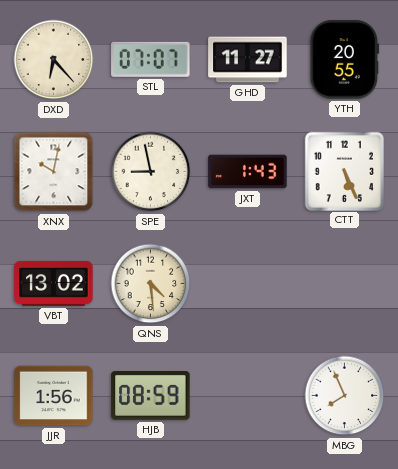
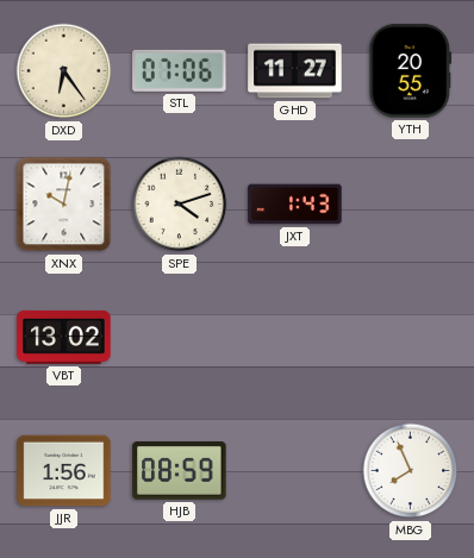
DXD: 6:23 -> 6:24
STL: 07:07 -> 07:06
SPE: 8:58 -> 4:12
CTT: 5:26 -> none
QNS: 4:29 -> none
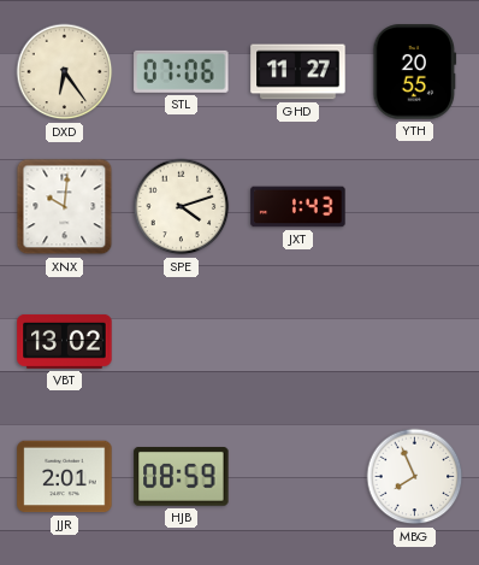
XNX: 10:02 -> 10:01
JJR: 1:56 -> 2:01
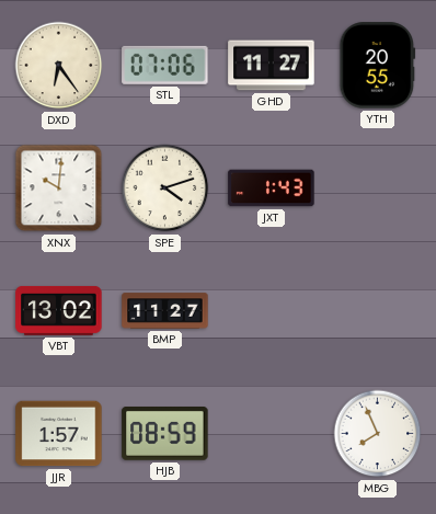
BMP: none -> 11:27
JJR: 2:01 -> 1:57
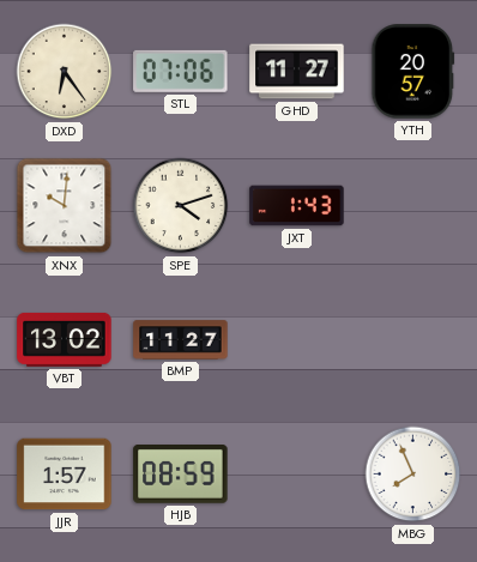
YTH: 20:55 -> 20:57
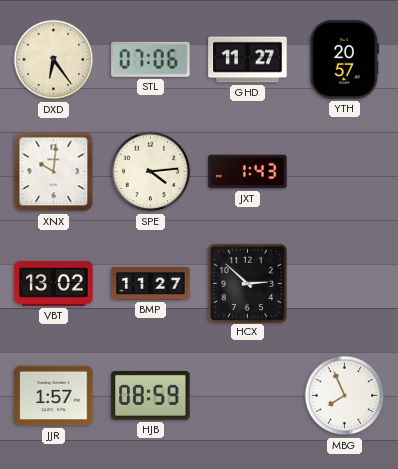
SPE: 4:12 -> 4:14
HCX: none -> 2:52
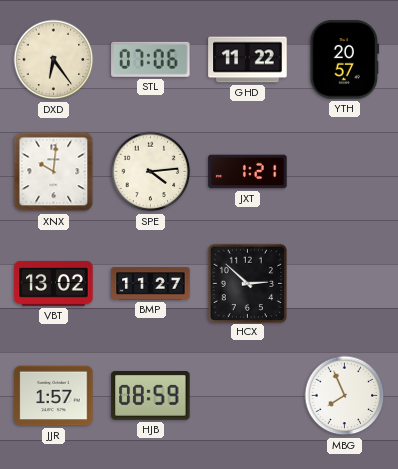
GHD: 11:27 -> 11:22
JXT: 1:43 -> 1:21
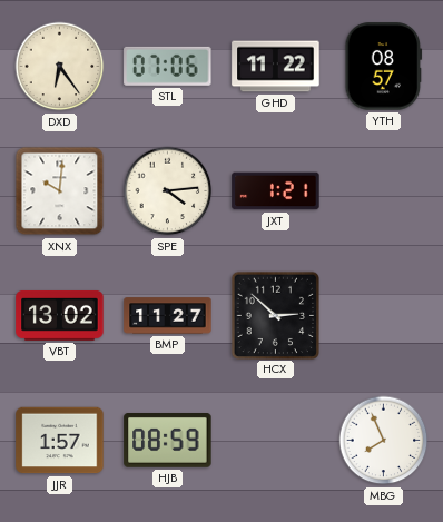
YTH: 20:57 -> 08:57
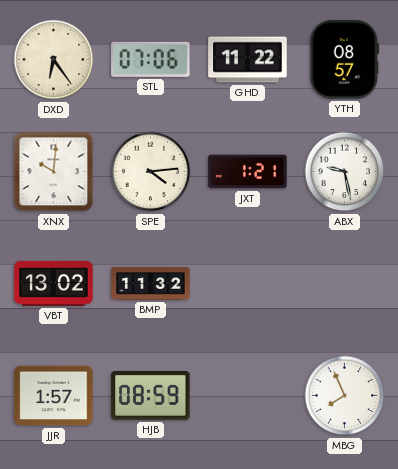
ABX: none -> 9:28
BMP: 11:27 -> 11:32
HCX: 2:52 -> none
